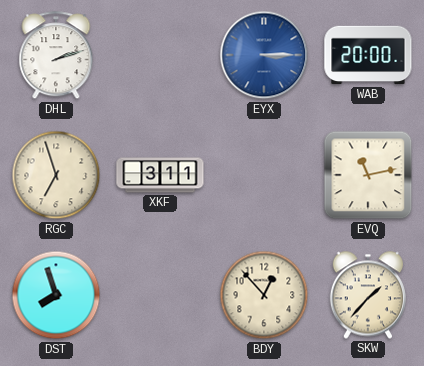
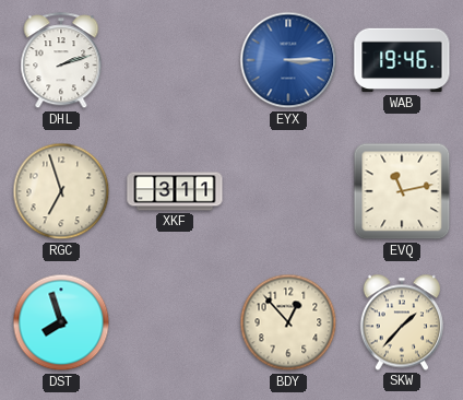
WAB: 20:00 -> 19:46
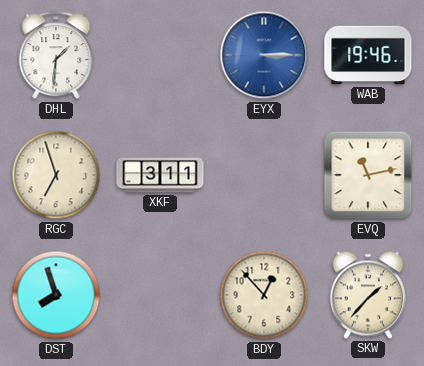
DHL: 2:12 -> 1:31
